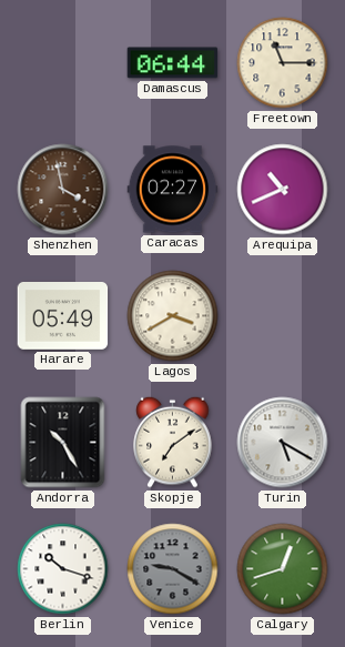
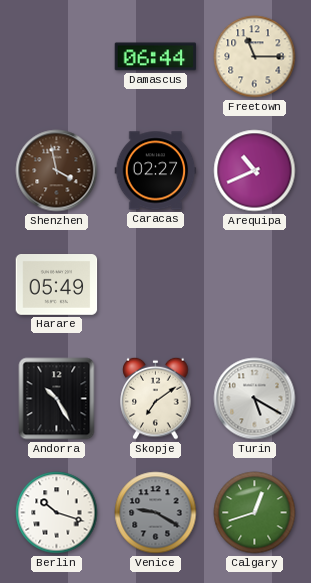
Lagos: 3:40 -> none
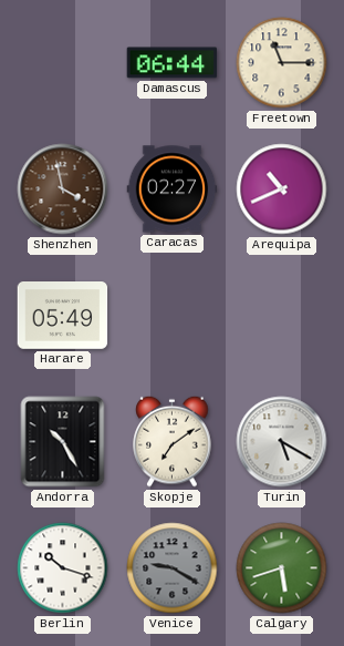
Calgary: 12:42 -> 5:42
